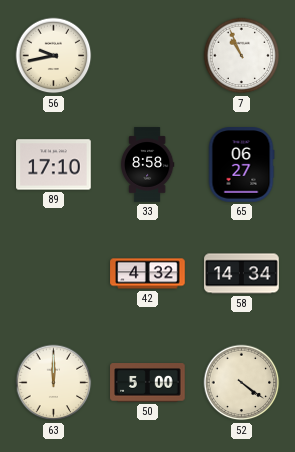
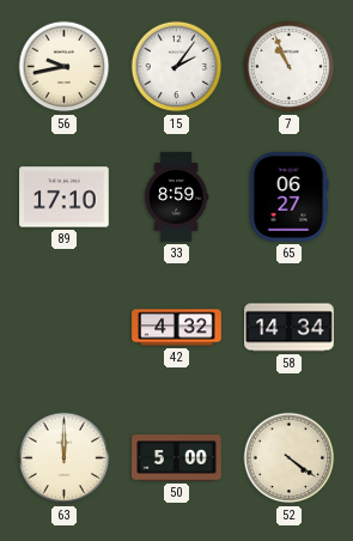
15: none -> 2:06
33: 8:58 -> 8:59
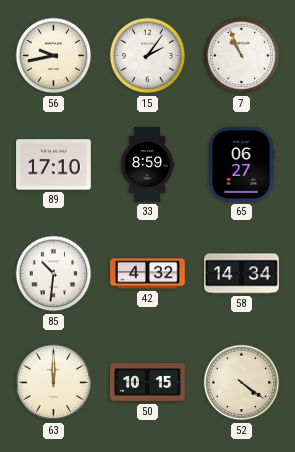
85: none -> 10:31
50: 5:00 -> 10:15
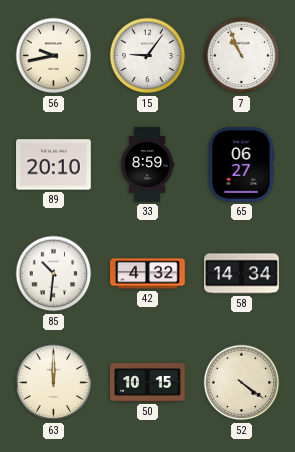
15: 2:06 -> 9:06
89: 17:10 -> 20:10
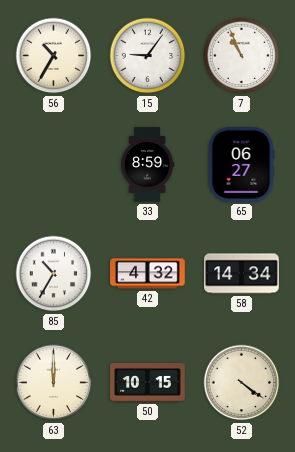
56: 9:43 -> 10:35
89: 20:10 -> none
85: 10:31 -> 10:35
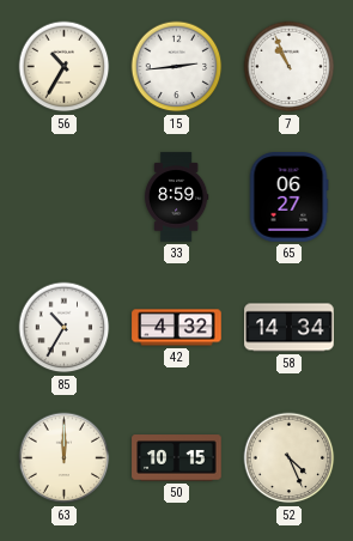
15: 9:06 -> 2:44
52: 4:21 -> 4:26
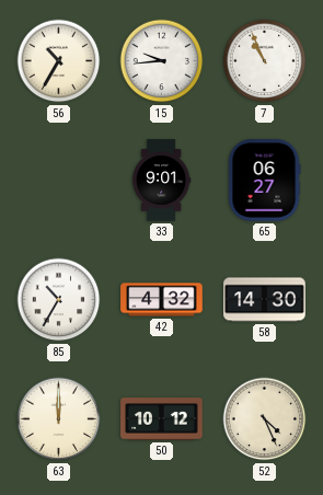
15: 2:44 -> 9:44
33: 8:59 -> 9:01
58: 14:34 -> 14:30
50: 10:15 -> 10:12
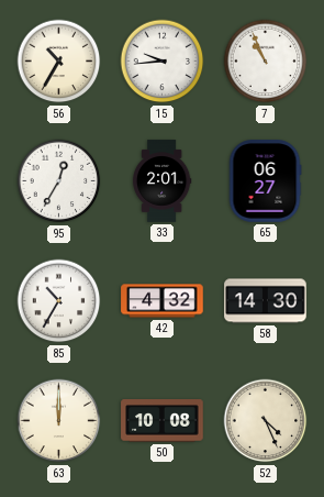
95: none -> 12:35
33: 9:01 -> 2:01
50: 10:12 -> 10:08
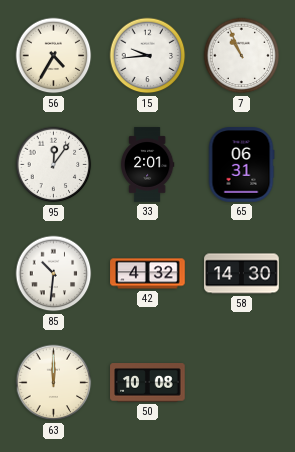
56: 10:35 -> 4:35
95: 12:35 -> 12:06
65: 06:27 -> 06:31
85: 10:35 -> 10:31
52: 4:26 -> none
